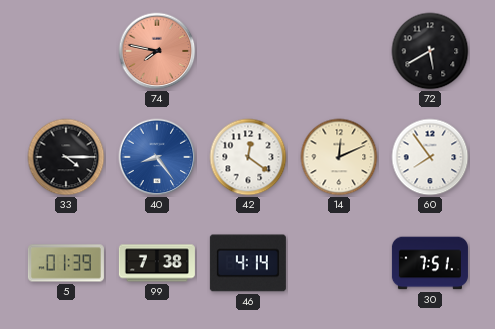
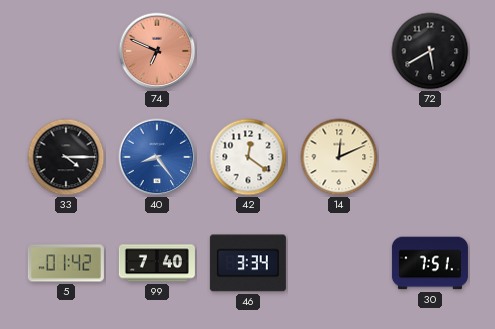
74: 7:47 -> 6:49
60: 7:54 -> none
5: 01:39 -> 01:42
99: 7:38 -> 7:40
46: 4:14 -> 3:34
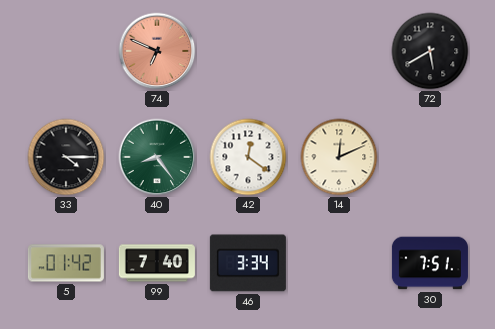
40 dial: blue -> green
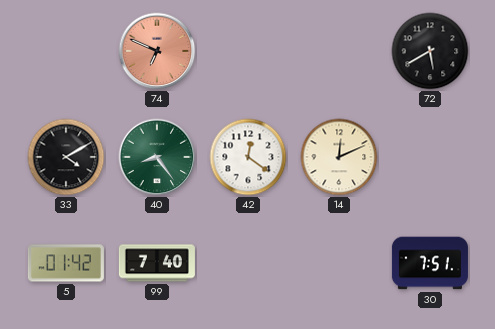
33: 4:15 -> 4:10
46: 3:34 -> none
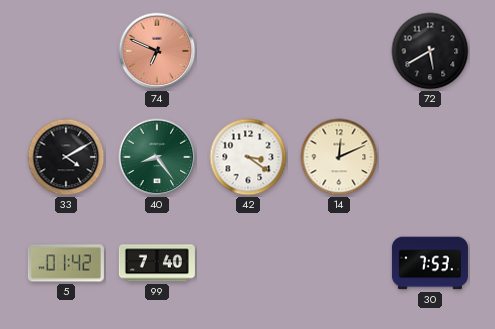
42: 12:21 -> 3:21
30: 7:51 -> 7:53
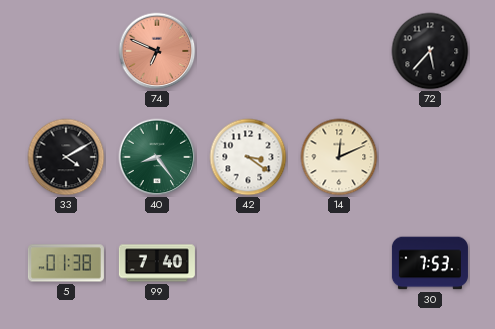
72: 5:40 -> 5:37
5: 01:42 -> 01:38
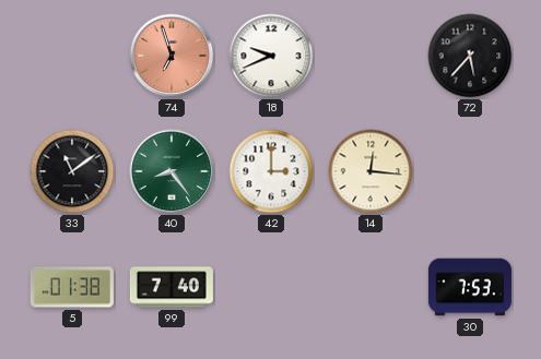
74: 6:49 -> 6:57
18: none -> 9:41
33: 4:10 -> 11:09
42: 3:21 -> 3:00
14: 12:11 -> 12:16
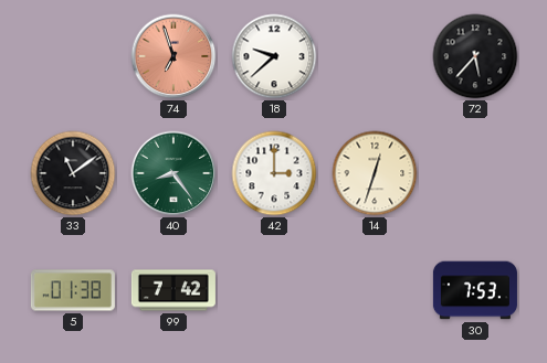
18: 9:41 -> 9:38
14: 12:16 -> 12:33
99: 7:40 -> 7:42
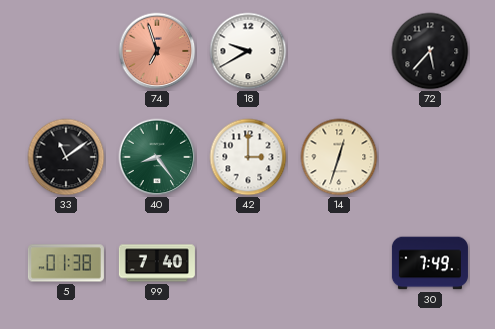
18: 9:38 -> 9:40
99: 7:42 -> 7:40
30: 7:53 -> 7:49
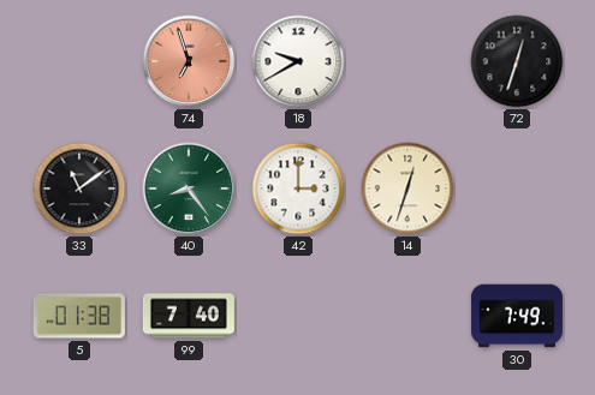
72: 5:37 -> 12:33
